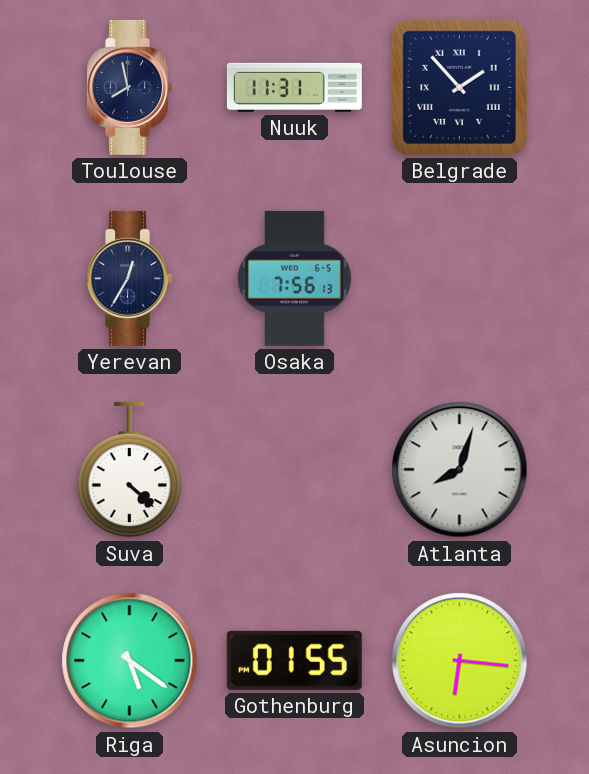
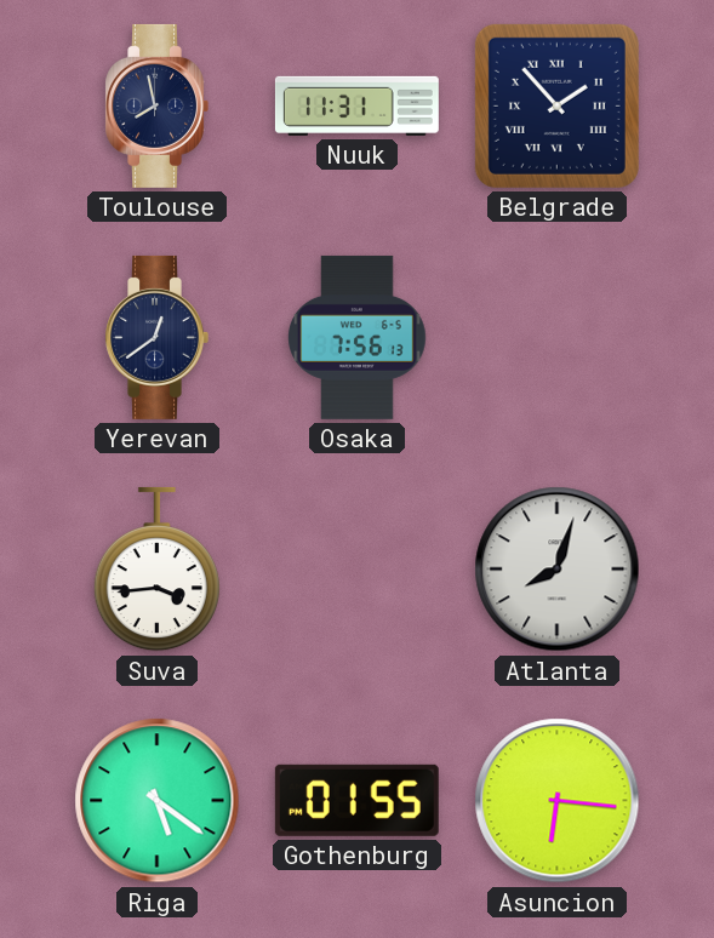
Yerevan: 12:35 -> 12:39
Suva: 4:22 -> 3:44
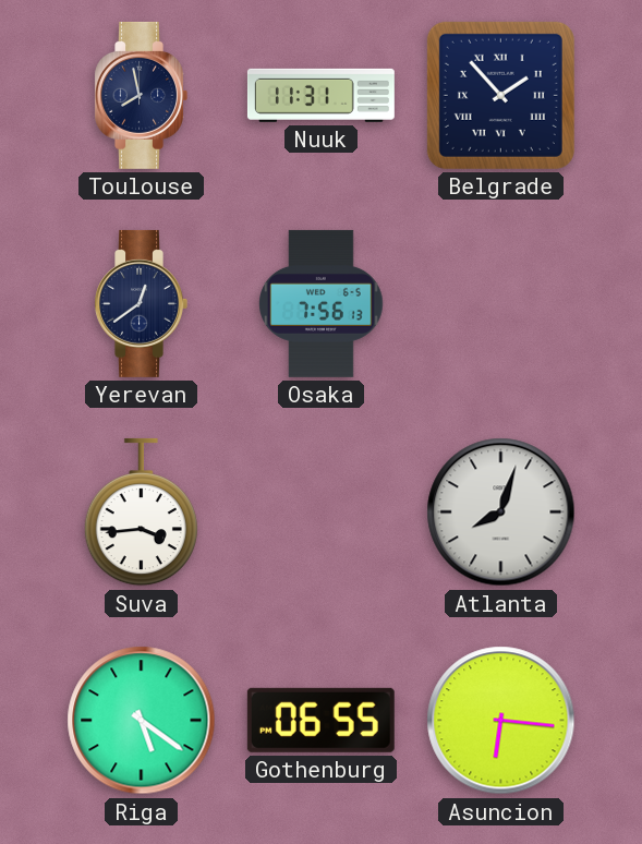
Gothenburg: 01:55 -> 06:55
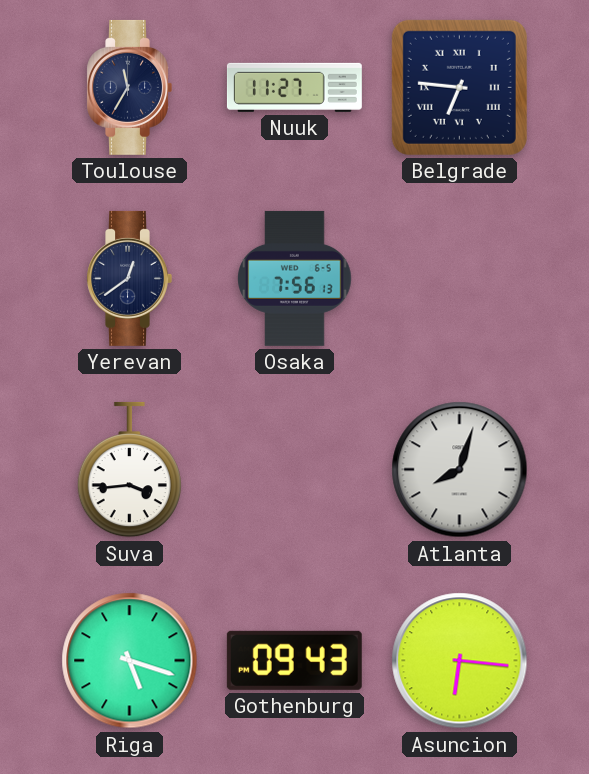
Toulouse: 7:58 -> 11:35
Nuuk: 11:31 -> 11:27
Belgrade: 1:53 -> 6:46
Riga: 5:21 -> 5:18
Gothenburg: 06:55 -> 09:43
